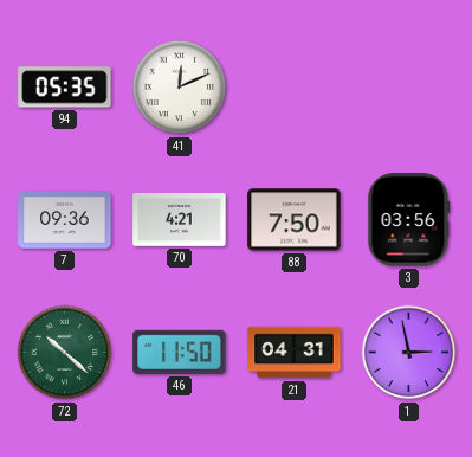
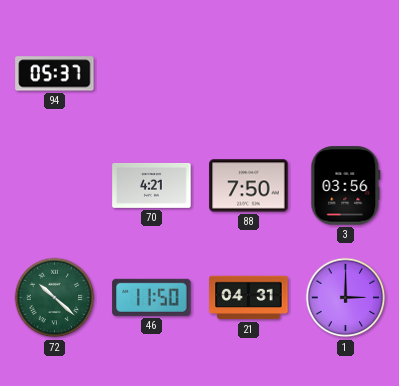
94: 05:35 -> 05:37
41: 12:11 -> none
7: 09:36 -> none
1: 2:58 -> 3:00
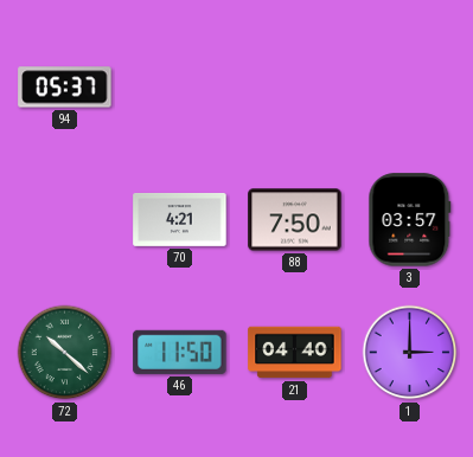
3: 03:56 -> 03:57
21: 04:31 -> 04:40
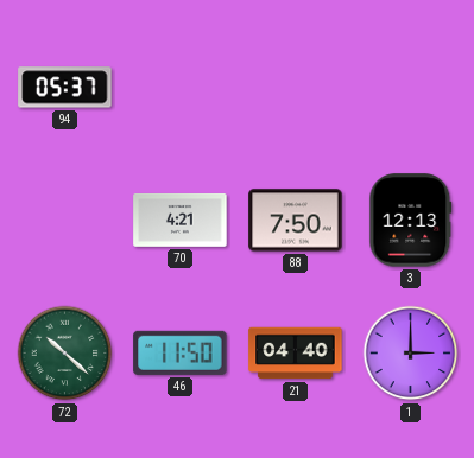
3: 03:57 -> 12:13
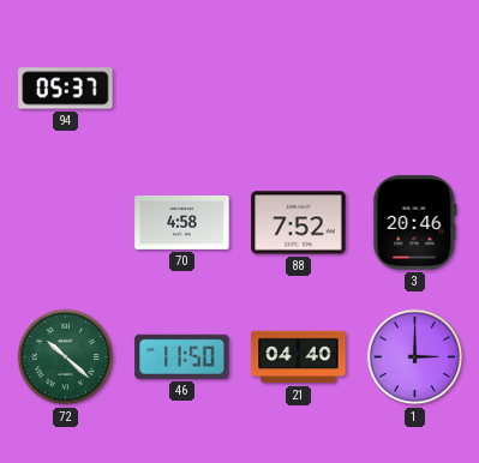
70: 4:21 -> 4:58
88: 7:50 -> 7:52
3: 12:13 -> 20:46
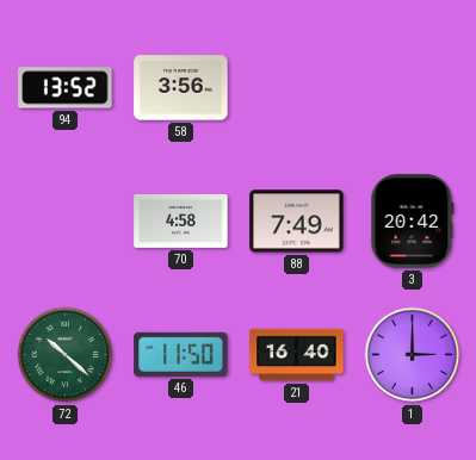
94: 05:37 -> 13:52
58: none -> 3:56
88: 7:52 -> 7:49
3: 20:46 -> 20:42
21: 04:40 -> 16:40
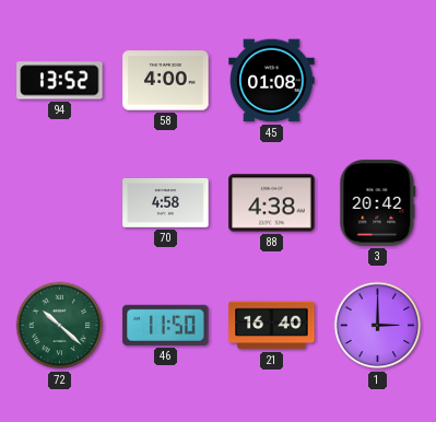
58: 3:56 -> 4:00
45: none -> 01:08
88: 7:49 -> 4:38
